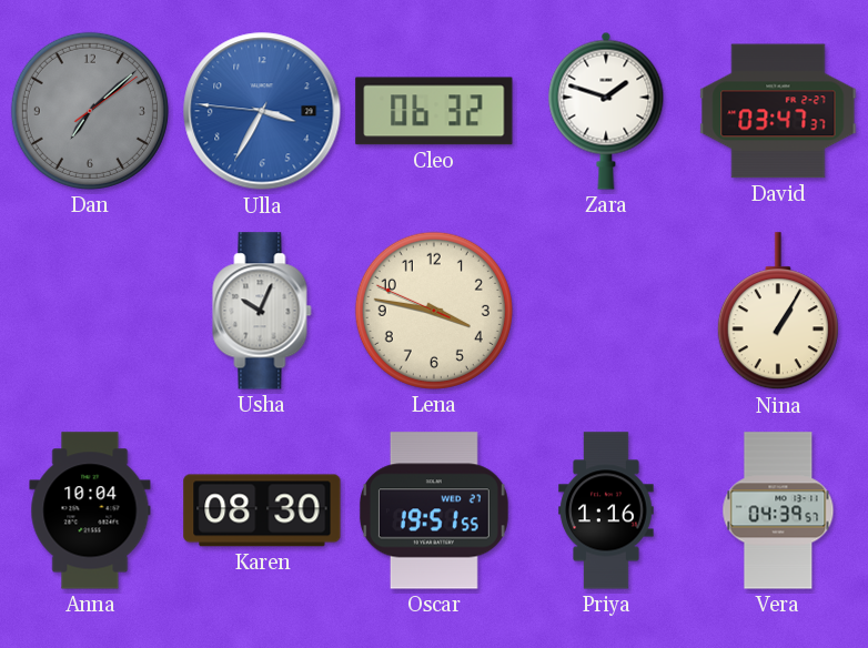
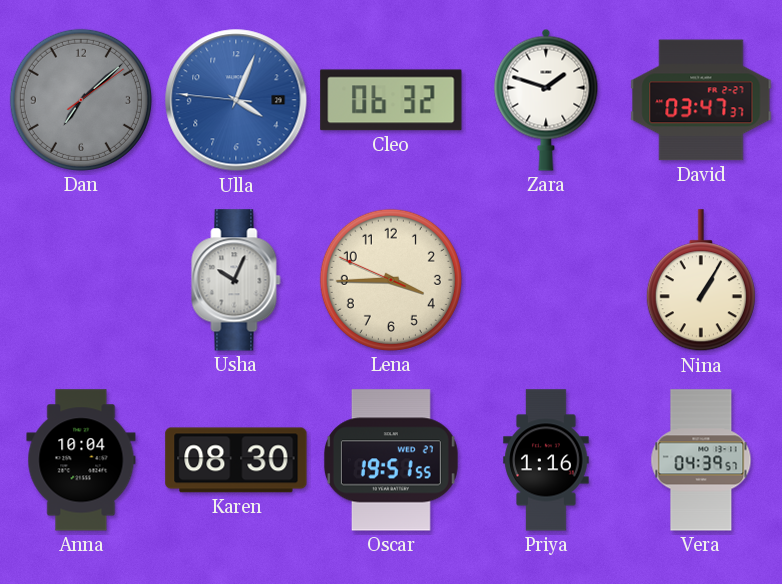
Ulla: 3:34 -> 4:03
Lena: 3:46 -> 3:44
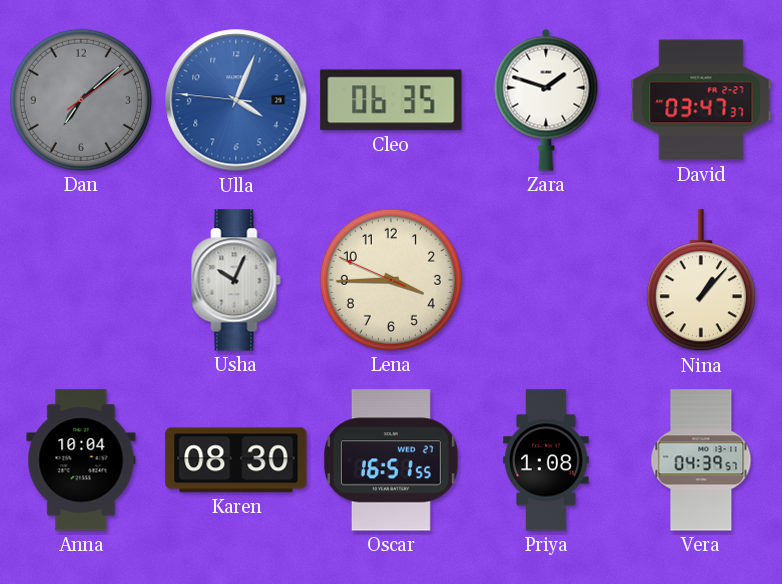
Cleo: 06:32 -> 06:35
Nina: 1:05 -> 1:07
Oscar: 19:51 -> 16:51
Priya: 1:16 -> 1:08
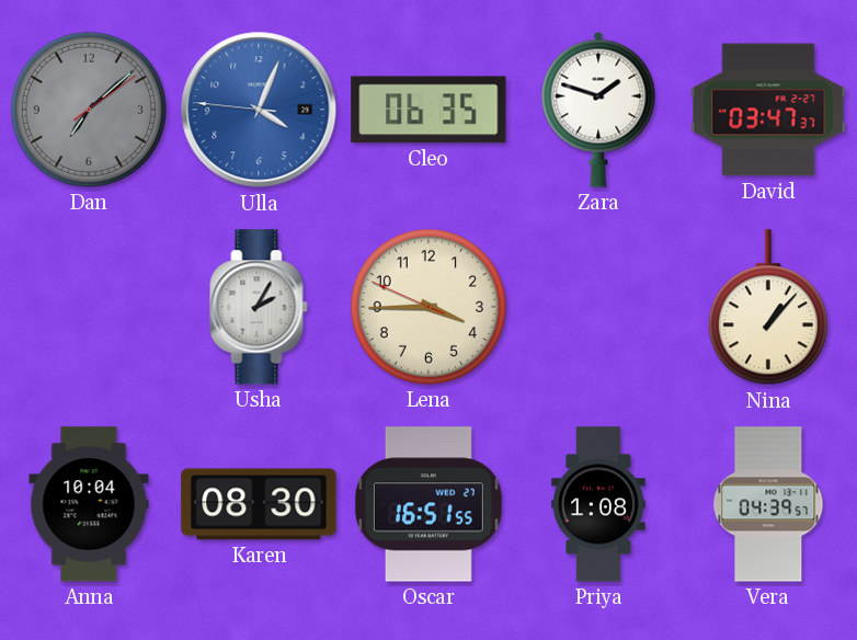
Usha: 10:04 -> 2:05
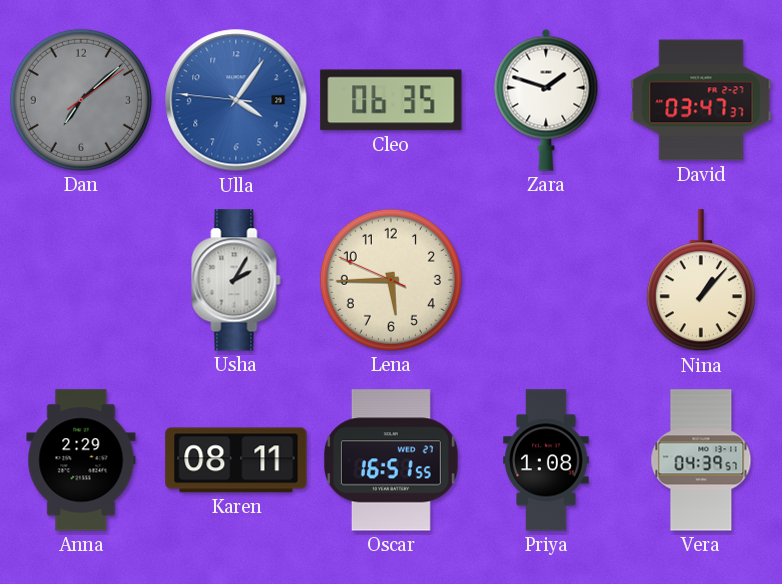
Ulla: 4:03 -> 4:05
Lena: 3:44 -> 5:44
Anna: 10:04 -> 2:29
Karen: 08:30 -> 08:11
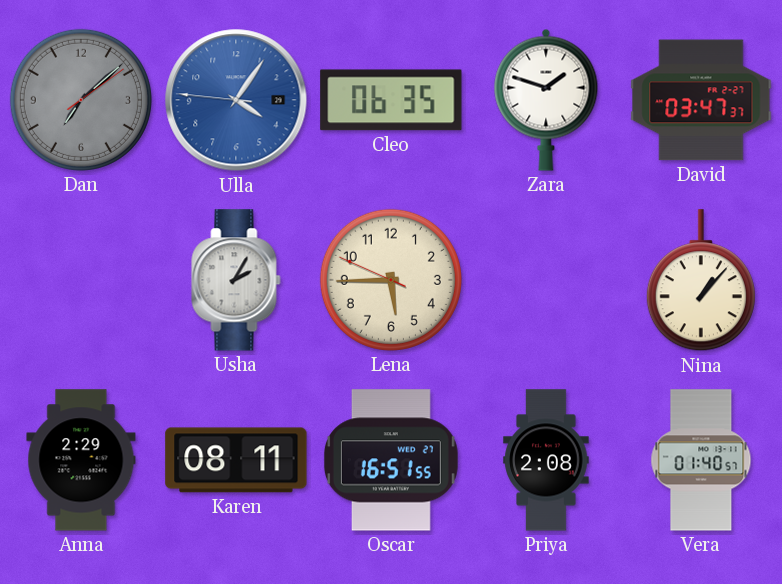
Priya: 1:08 -> 2:08
Vera: 04:39 -> 01:40
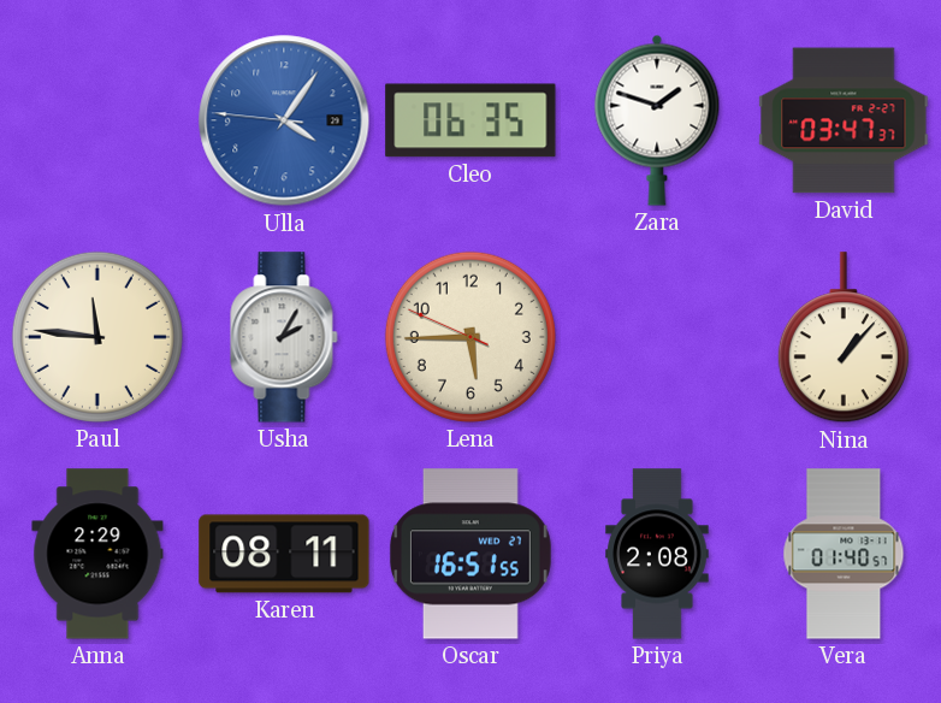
Dan: 7:08 -> none
Paul: none -> 11:46
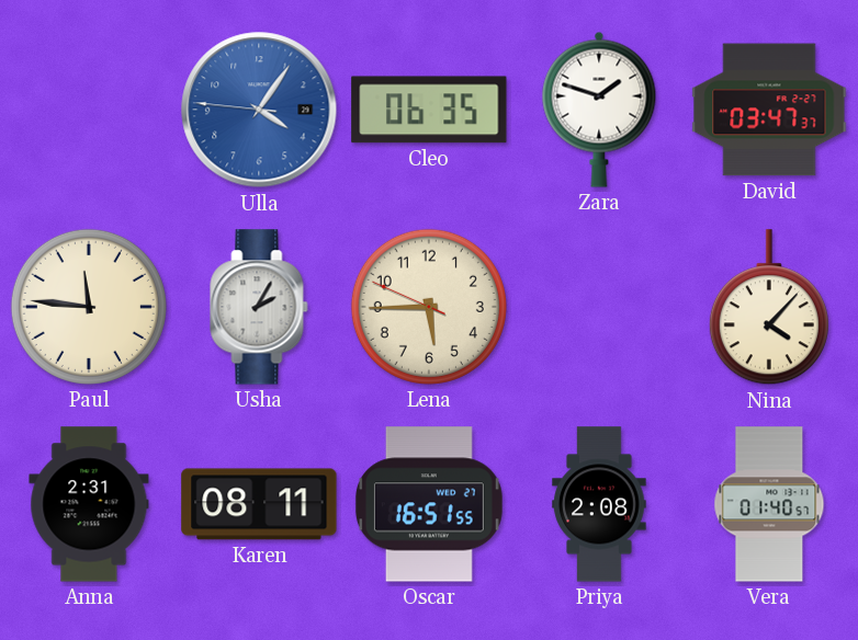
Nina: 1:07 -> 4:07
Anna: 2:29 -> 2:31
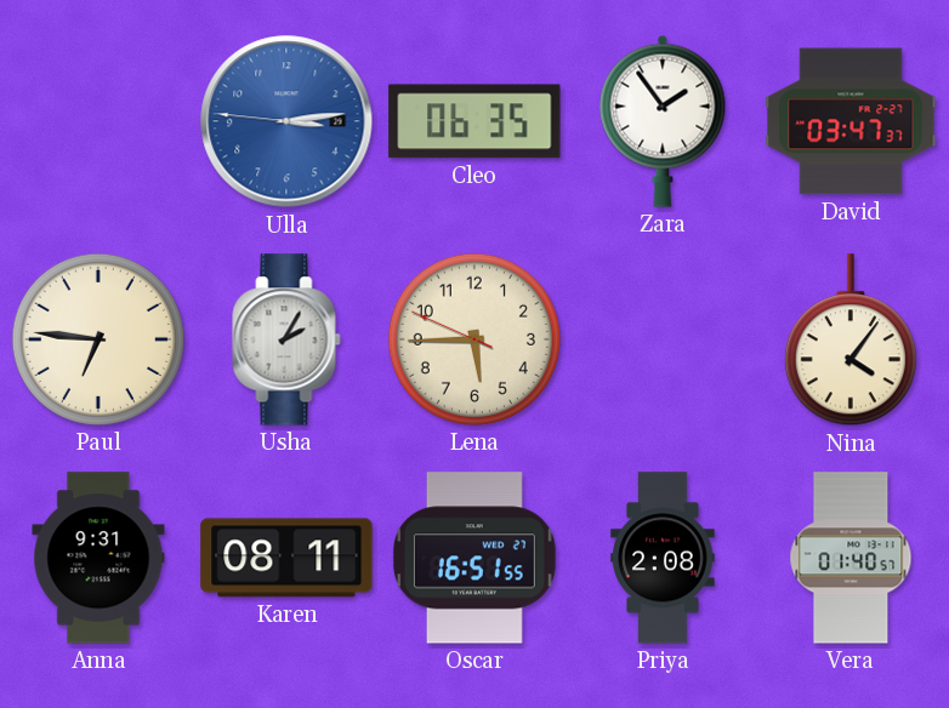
Ulla: 4:05 -> 3:13
Zara: 1:48 -> 1:54
Paul: 11:46 -> 6:46
Nina: 4:07 -> 4:06
Anna: 2:31 -> 9:31
